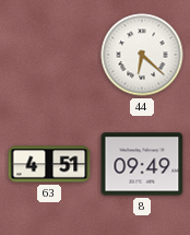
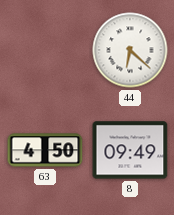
63: 4:51 -> 4:50
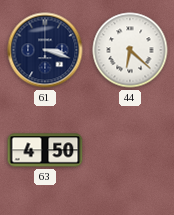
61: none -> 3:18
8: 09:49 -> none
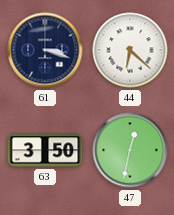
63: 4:50 -> 3:50
47: none -> 12:32
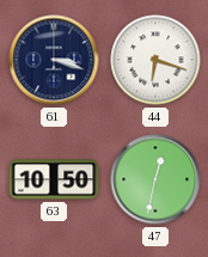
44: 6:22 -> 6:18
63: 3:50 -> 10:50
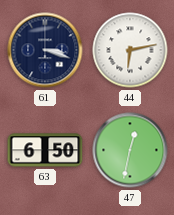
44: 6:18 -> 6:13
63: 10:50 -> 6:50
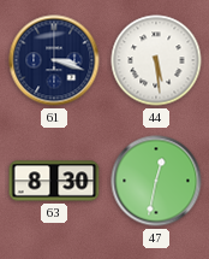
44: 6:13 -> 5:29
63: 6:50 -> 8:30
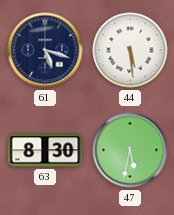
61: 3:18 -> 5:18
47: 12:32 -> 5:32
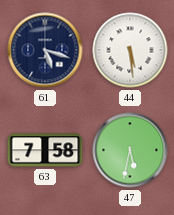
63: 8:30 -> 7:58
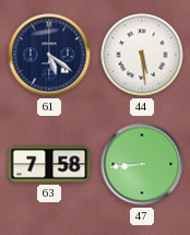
61: 5:18 -> 5:21
47: 5:32 -> 8:44
